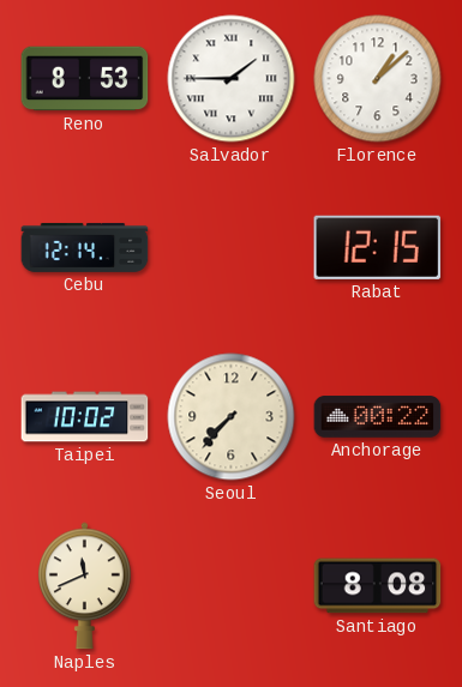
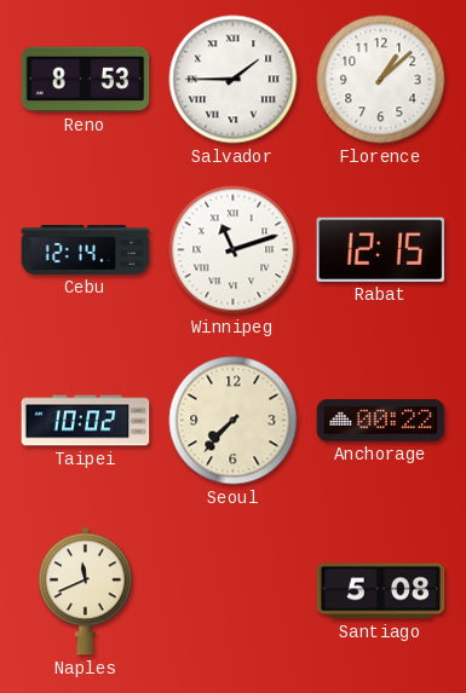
Winnipeg: none -> 11:12
Santiago: 8:08 -> 5:08
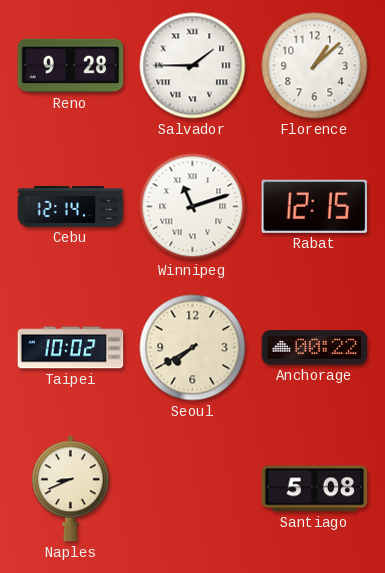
Reno: 8:53 -> 9:28
Seoul: 7:37 -> 7:40
Naples: 11:41 -> 8:41
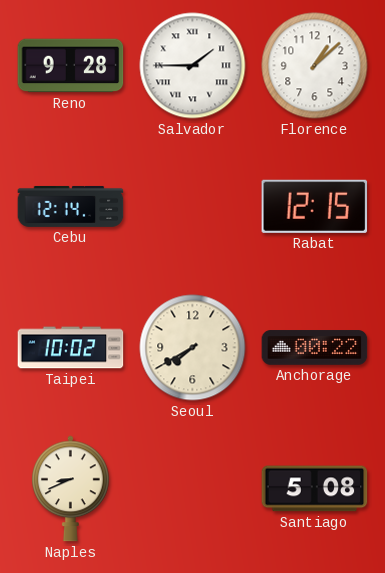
Winnipeg: 11:12 -> none
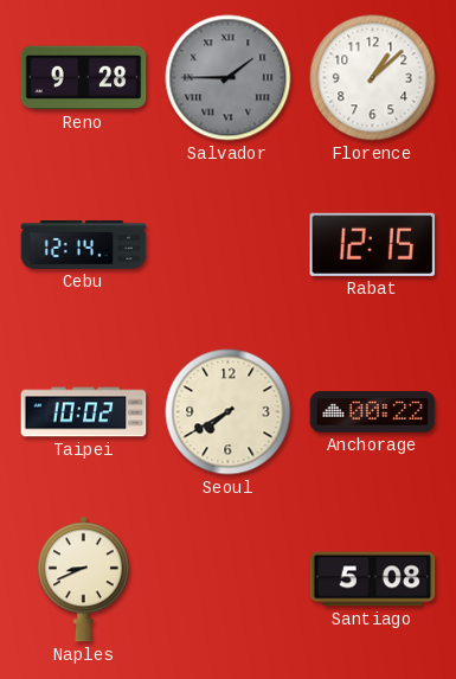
Salvador dial: white -> grey
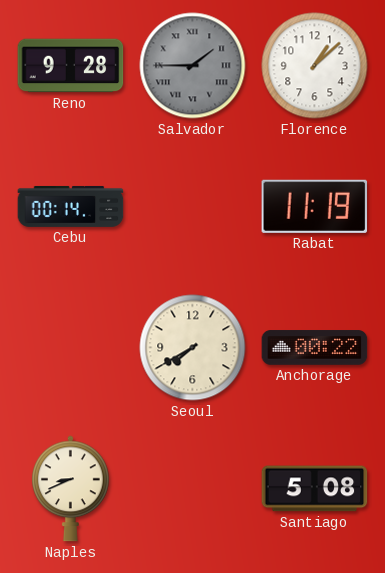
Cebu: 12:14 -> 00:14
Rabat: 12:15 -> 11:19
Taipei: 10:02 -> none
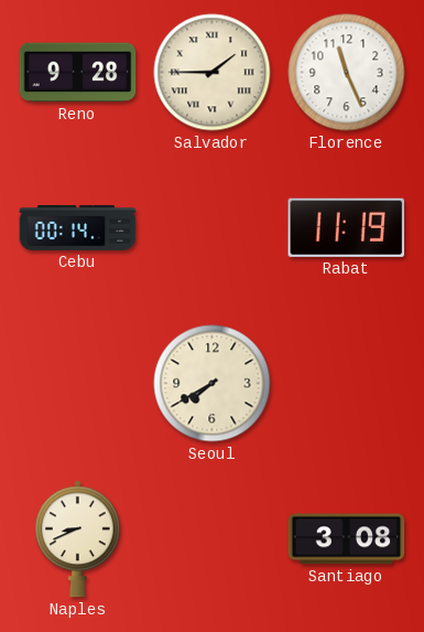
Salvador dial: grey -> cream
Florence: 1:08 -> 11:26
Anchorage: 00:22 -> none
Santiago: 5:08 -> 3:08
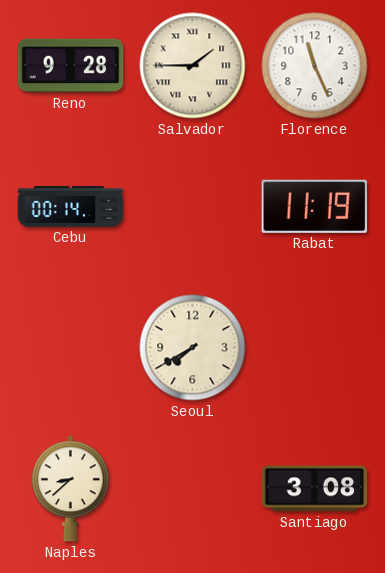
Naples: 8:41 -> 8:38
